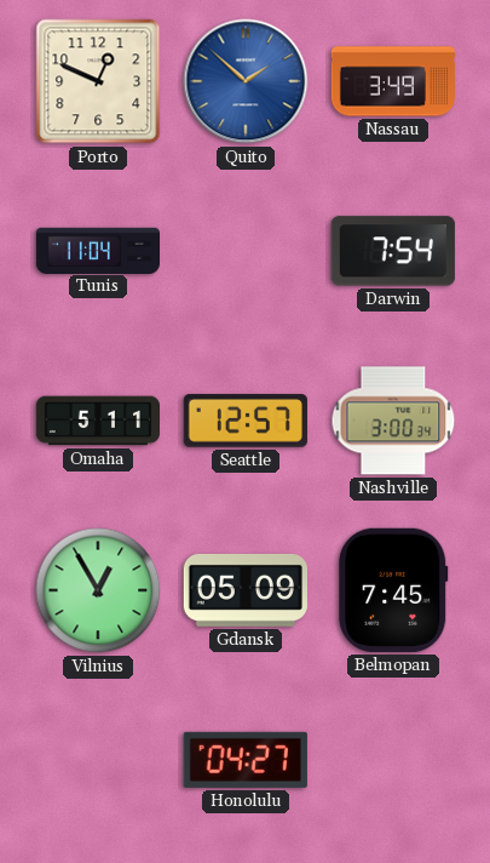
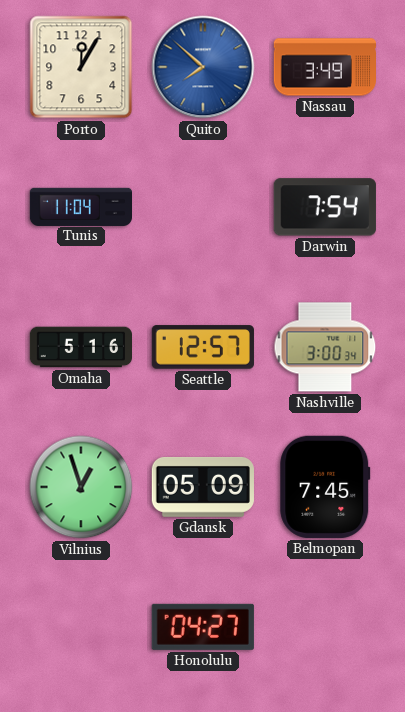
Porto: 12:49 -> 12:05
Quito: 1:52 -> 7:52
Omaha: 5:11 -> 5:16
Vilnius: 12:55 -> 12:57
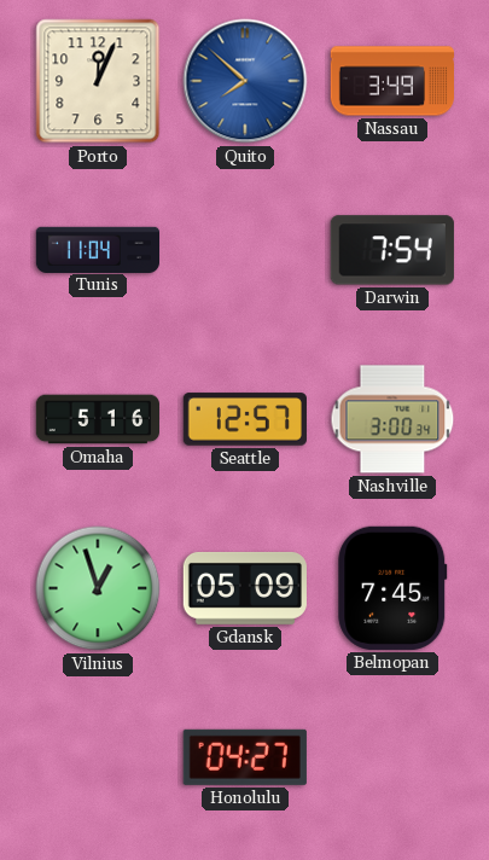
Porto: 12:05 -> 12:04
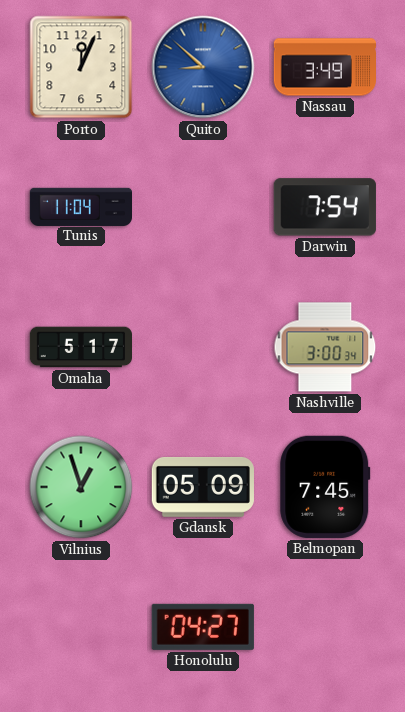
Quito: 7:52 -> 8:52
Omaha: 5:16 -> 5:17
Seattle: 12:57 -> none
